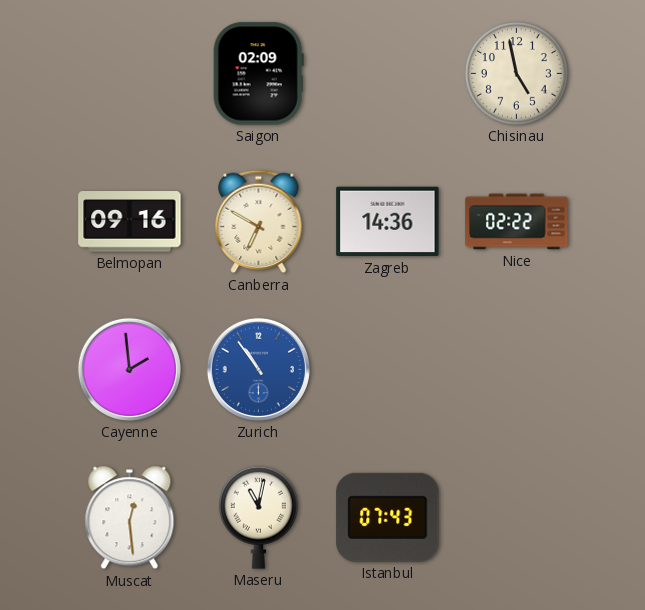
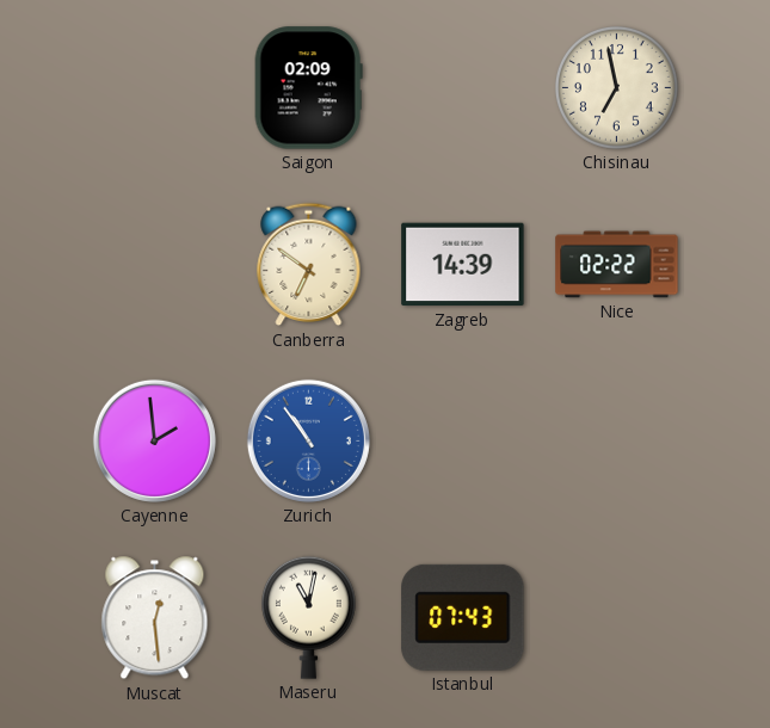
Chisinau: 4:58 -> 6:58
Belmopan: 09:16 -> none
Canberra: 6:50 -> 6:51
Zagreb: 14:36 -> 14:39
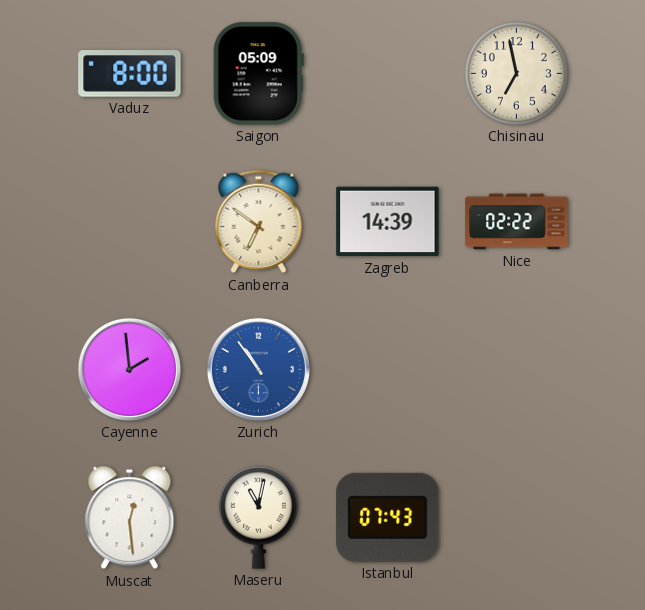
Vaduz: none -> 8:00
Saigon: 02:09 -> 05:09
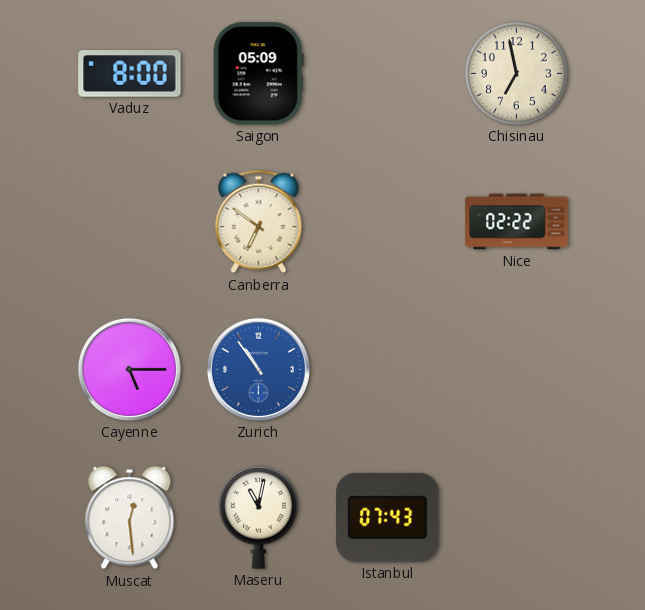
Zagreb: 14:39 -> none
Cayenne: 1:59 -> 5:15
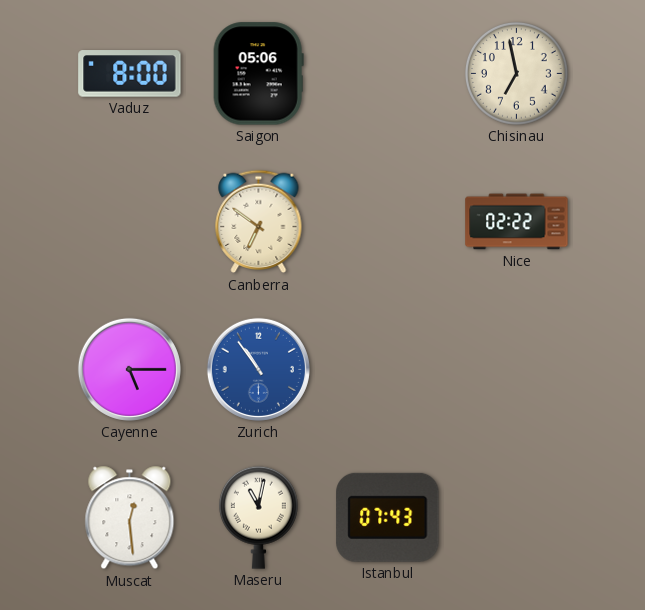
Saigon: 05:09 -> 05:06
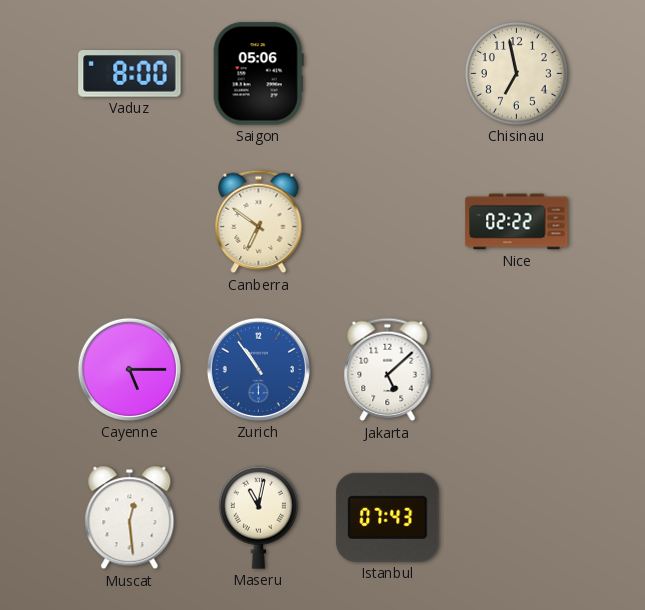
Jakarta: none -> 5:08
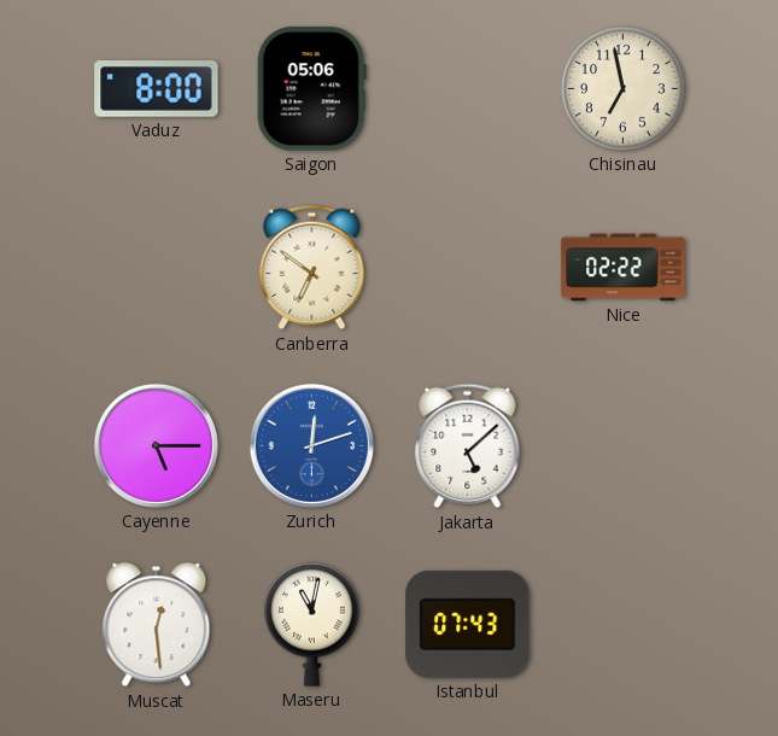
Zurich: 10:54 -> 12:12
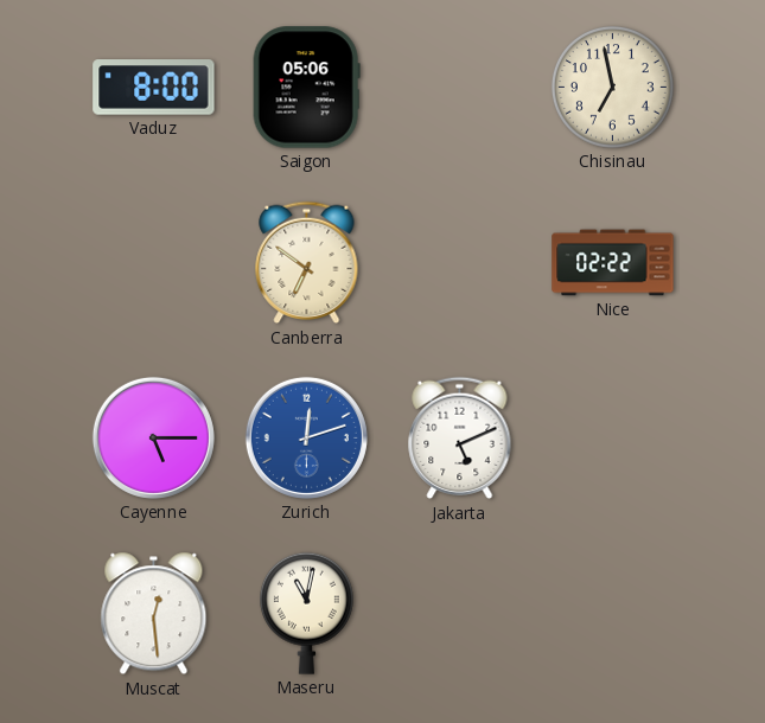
Jakarta: 5:08 -> 5:11
Istanbul: 07:43 -> none
